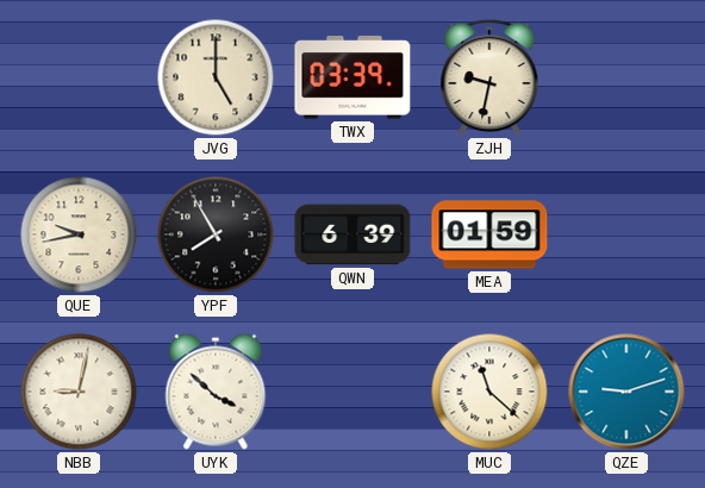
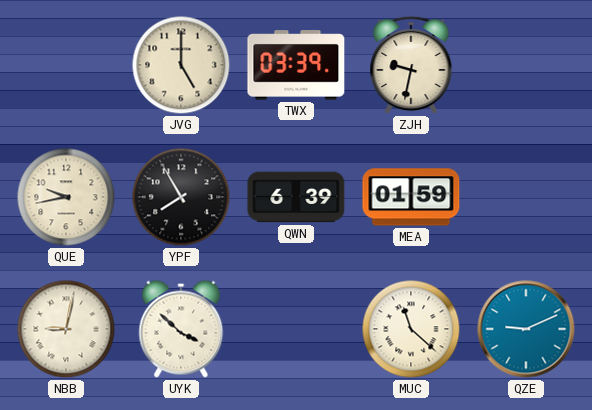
QZE: 9:12 -> 9:11
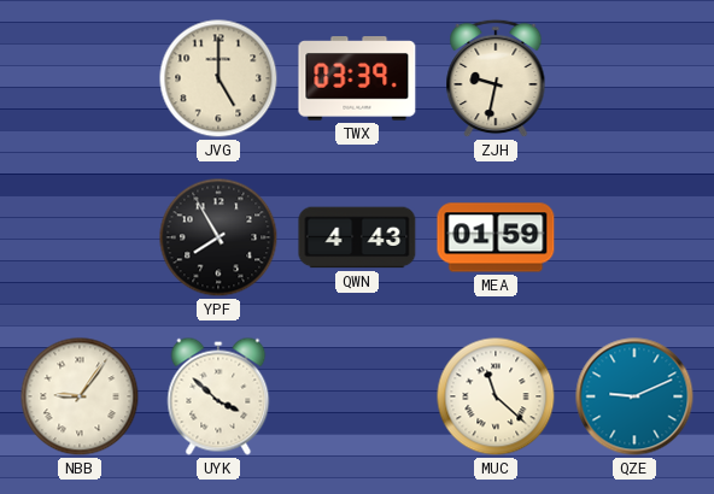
QUE: 9:43 -> none
QWN: 6:39 -> 4:43
NBB: 9:02 -> 9:06
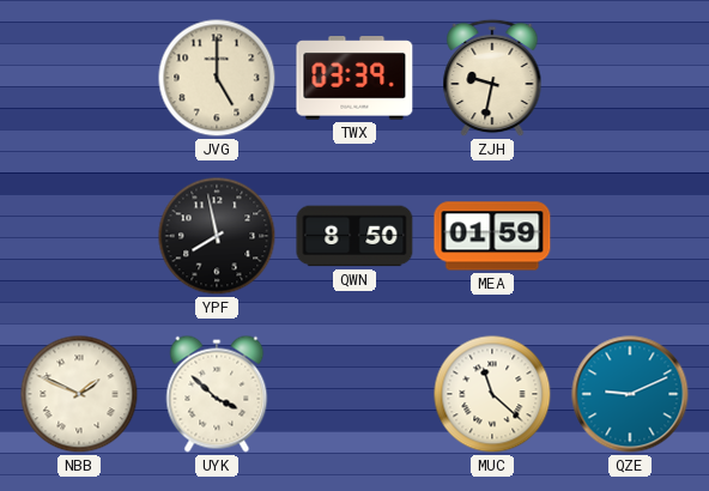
YPF: 7:55 -> 7:58
QWN: 4:43 -> 8:50
NBB: 9:06 -> 1:49
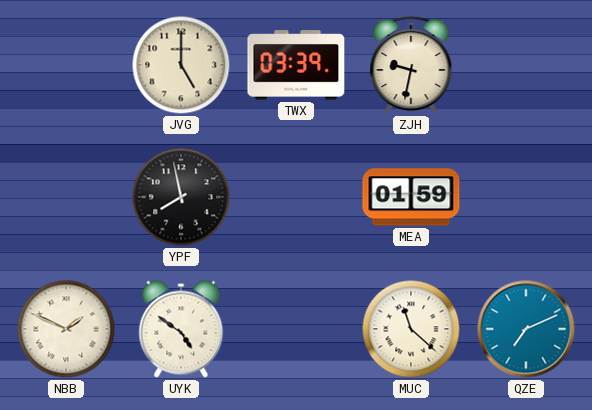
QWN: 8:50 -> none
UYK: 3:52 -> 4:51
QZE: 9:11 -> 7:11
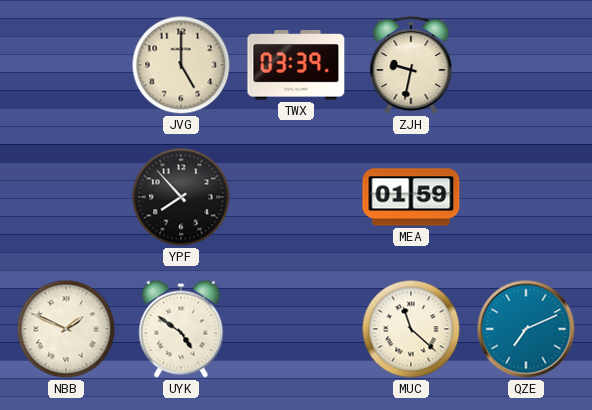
YPF: 7:58 -> 7:53
